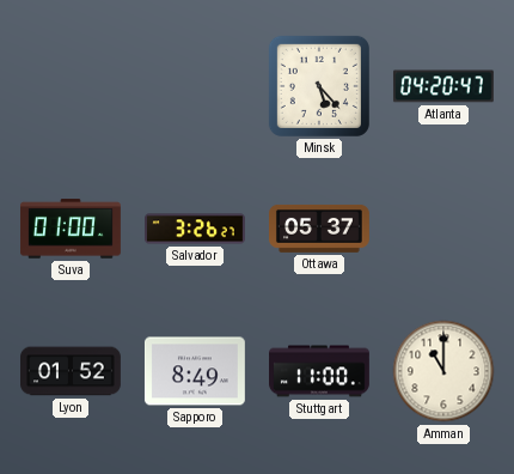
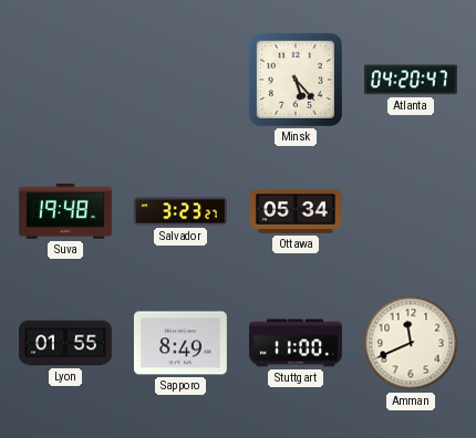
Suva: 01:00 -> 19:48
Salvador: 3:26 -> 3:23
Ottawa: 05:37 -> 05:34
Lyon: 01:52 -> 01:55
Amman: 11:00 -> 11:41
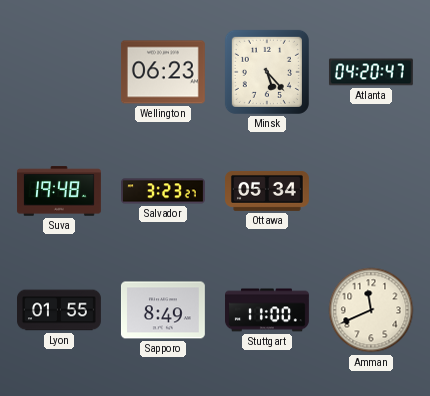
Wellington: none -> 06:23
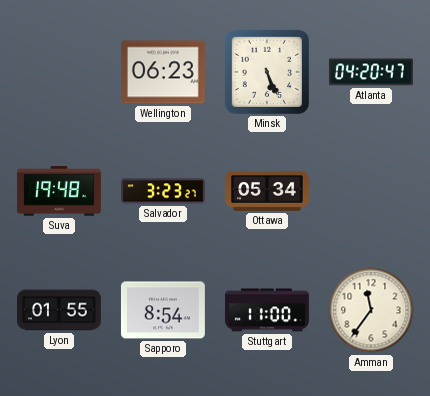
Minsk: 5:23 -> 5:26
Sapporo: 8:49 -> 8:54
Amman: 11:41 -> 11:36
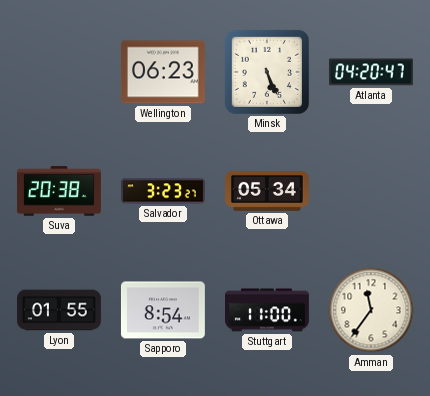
Suva: 19:48 -> 20:38
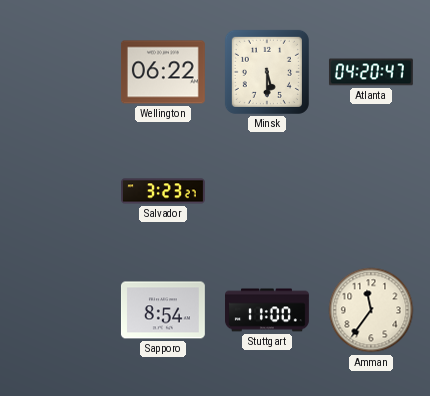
Wellington: 06:23 -> 06:22
Minsk: 5:26 -> 5:30
Suva: 20:38 -> none
Ottawa: 05:34 -> none
Lyon: 01:55 -> none
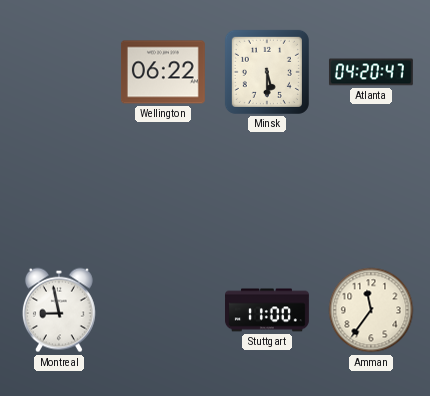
Salvador: 3:23 -> none
Montreal: none -> 8:58
Sapporo: 8:54 -> none
